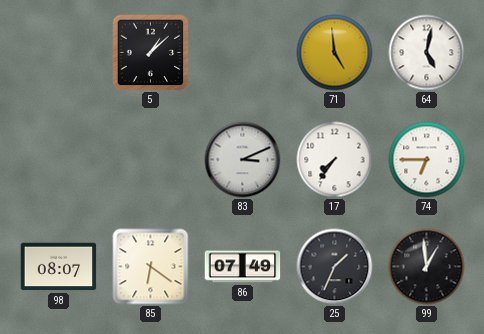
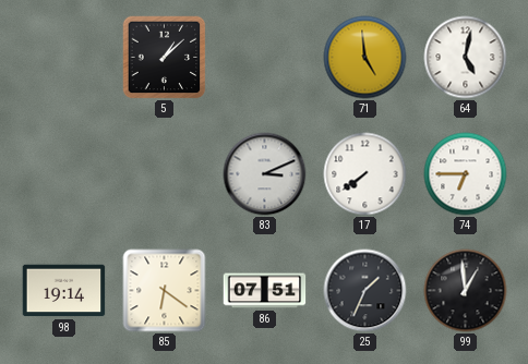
17: 7:36 -> 7:39
98: 08:07 -> 19:14
86: 07:49 -> 07:51
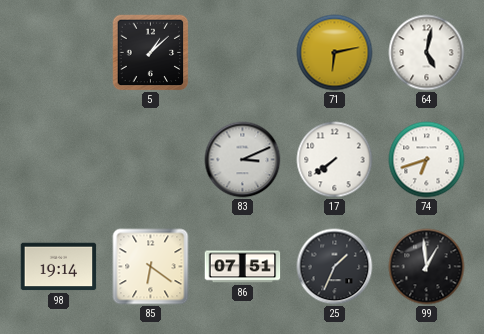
71: 4:59 -> 6:13
74: 6:45 -> 6:42
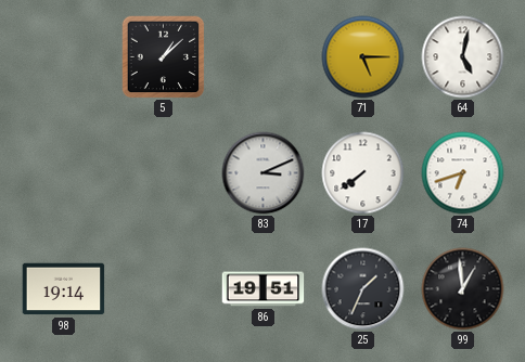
71: 6:13 -> 5:15
85: 6:21 -> none
86: 07:51 -> 19:51
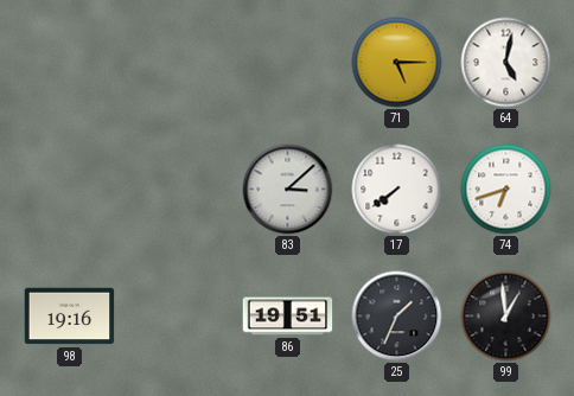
5: 1:08 -> none
83: 3:11 -> 3:08
98: 19:14 -> 19:16
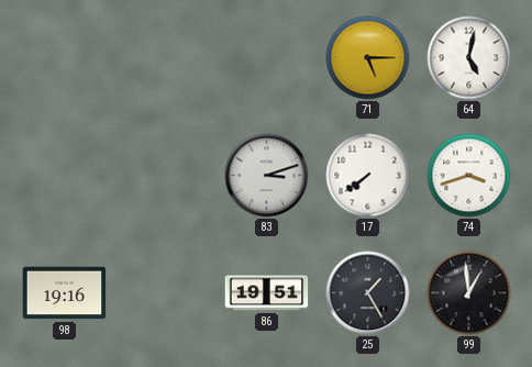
83: 3:08 -> 3:12
74: 6:42 -> 3:42
25: 1:34 -> 1:25
